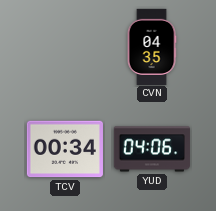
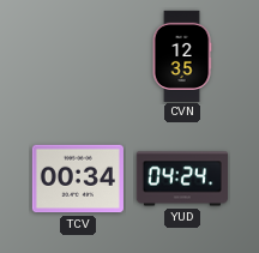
CVN: 04:35 -> 12:35
YUD: 04:06 -> 04:24
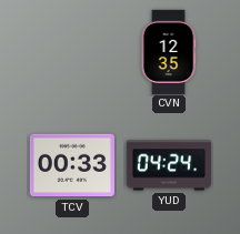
TCV: 00:34 -> 00:33
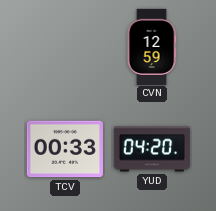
CVN: 12:35 -> 12:59
YUD: 04:24 -> 04:20
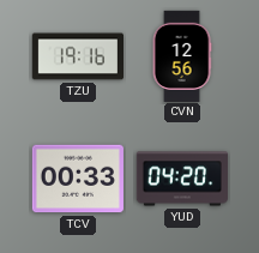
TZU: none -> 19:16
CVN: 12:59 -> 12:56
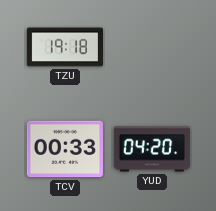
TZU: 19:16 -> 19:18
CVN: 12:56 -> none
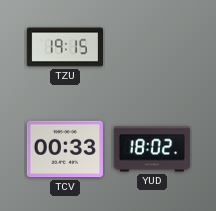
TZU: 19:18 -> 19:15
YUD: 04:20 -> 18:02
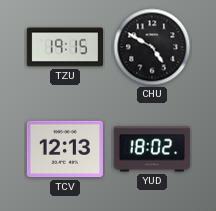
CHU: none -> 4:50
TCV: 00:33 -> 12:13
